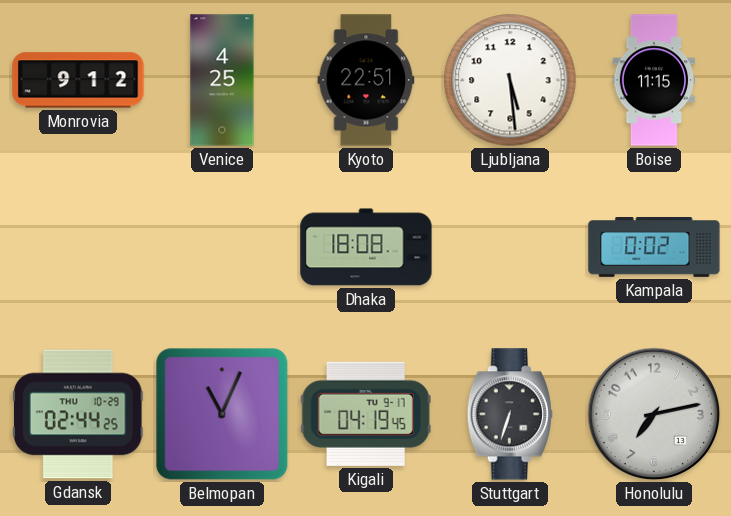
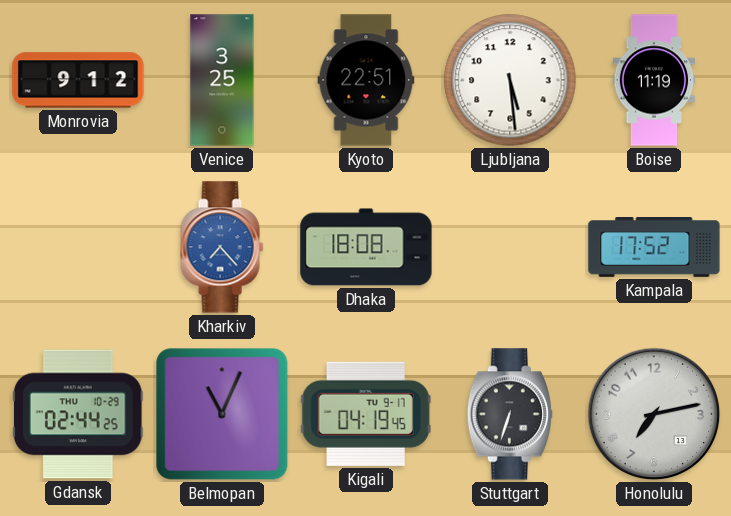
Venice: 4:25 -> 3:25
Boise: 11:15 -> 11:19
Kharkiv: none -> 7:23
Kampala: 0:02 -> 17:52
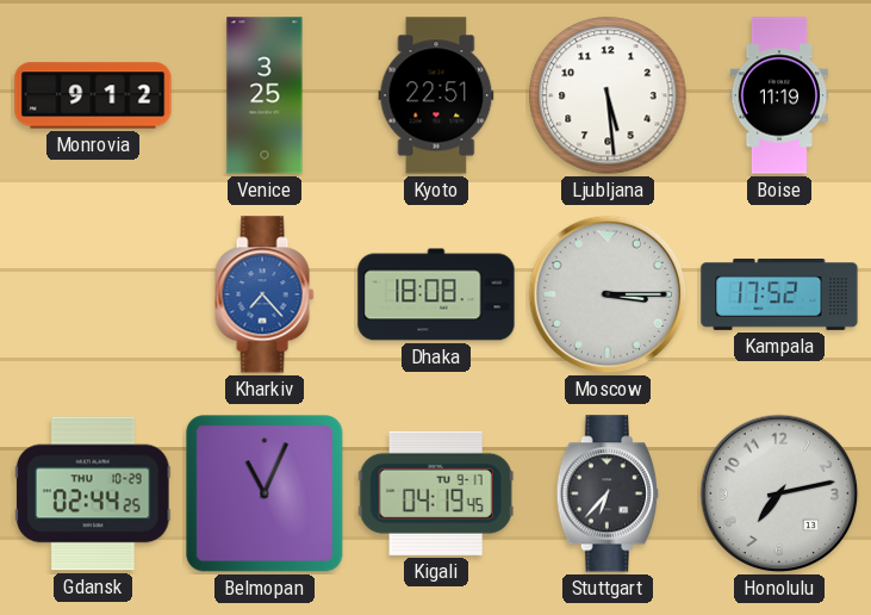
Moscow: none -> 3:15
Stuttgart: 6:33 -> 6:37
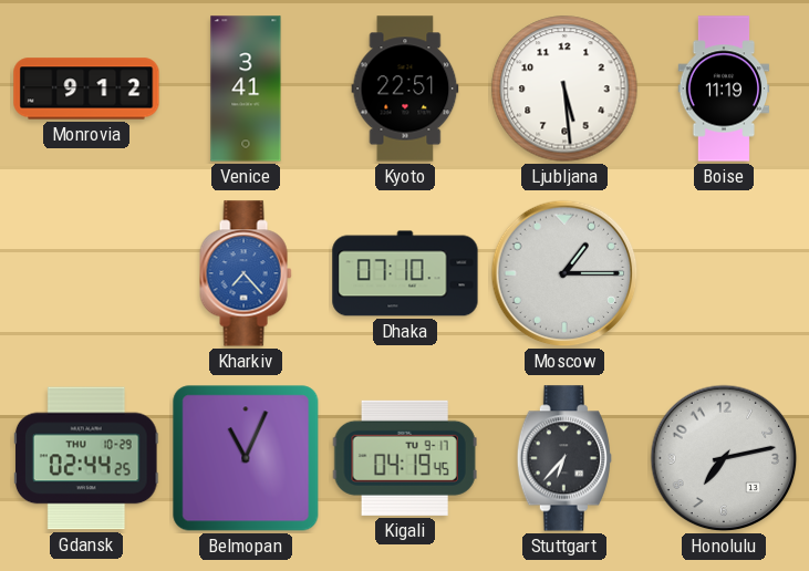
Venice: 3:25 -> 3:41
Dhaka: 18:08 -> 07:10
Moscow: 3:15 -> 1:15
Kampala: 17:52 -> none
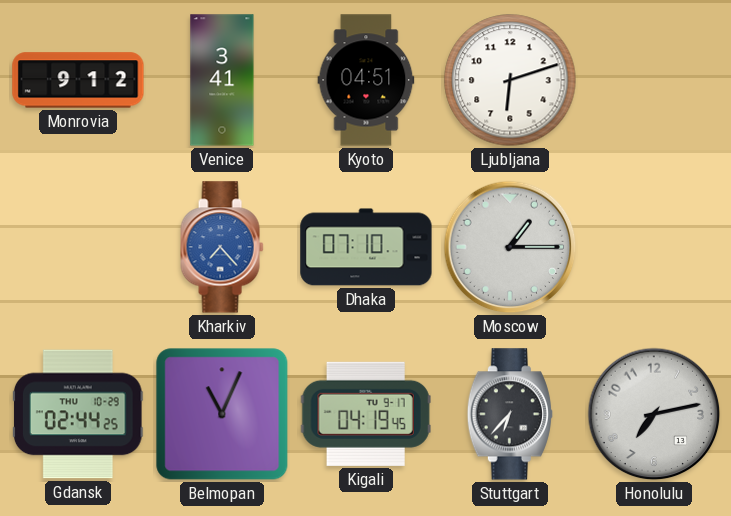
Kyoto: 22:51 -> 04:51
Ljubljana: 5:29 -> 6:12
Boise: 11:19 -> none
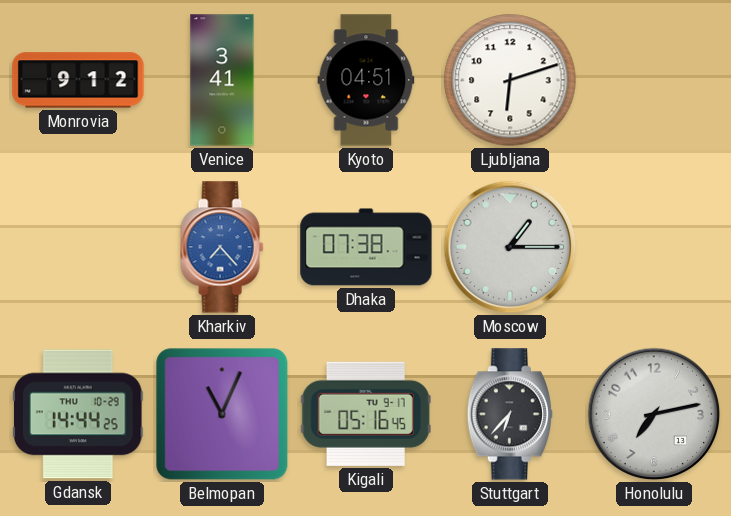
Dhaka: 07:10 -> 07:38
Gdansk: 02:44 -> 14:44
Kigali: 04:19 -> 05:16
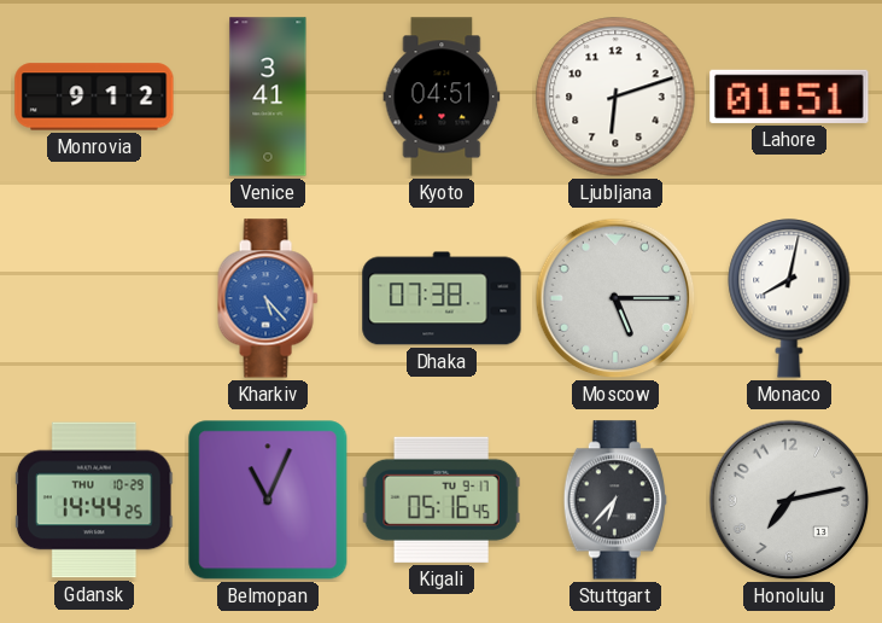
Lahore: none -> 01:51
Kharkiv: 7:23 -> 5:23
Moscow: 1:15 -> 5:15
Monaco: none -> 8:02
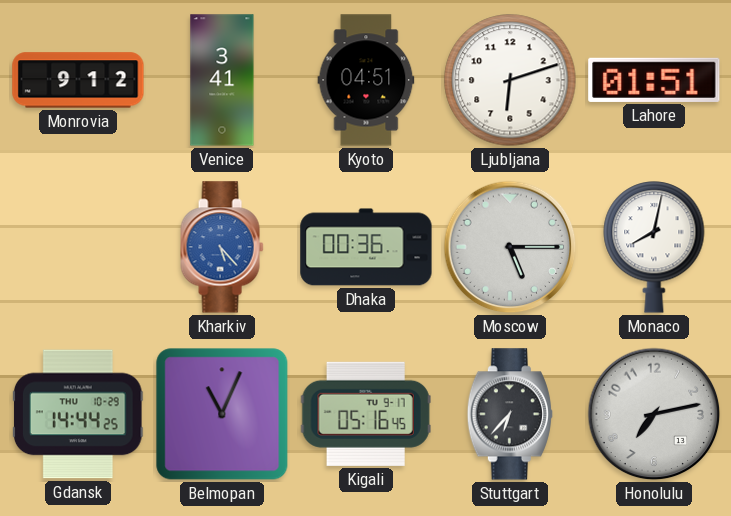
Dhaka: 07:38 -> 00:36
